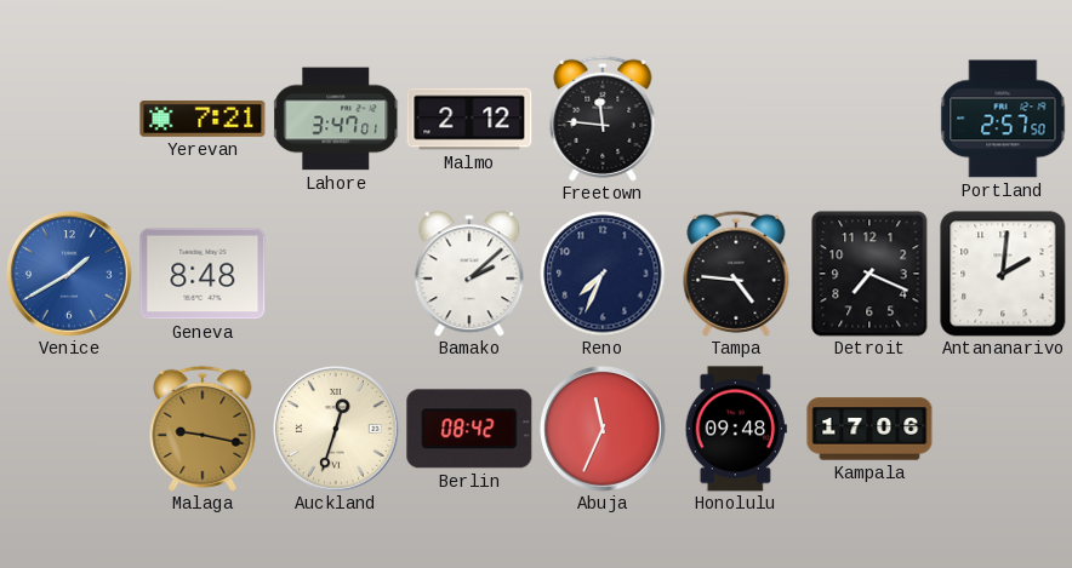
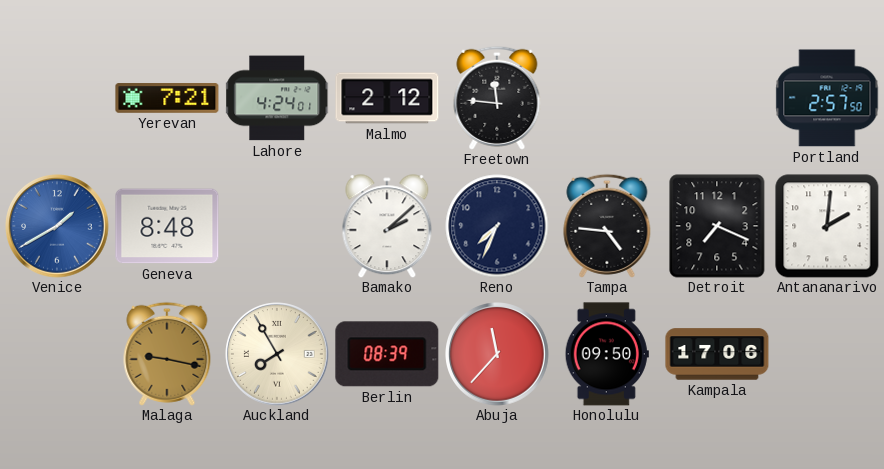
Lahore: 3:47 -> 4:24
Auckland: 12:33 -> 7:55
Berlin: 08:42 -> 08:39
Abuja: 11:34 -> 11:37
Honolulu: 09:48 -> 09:50
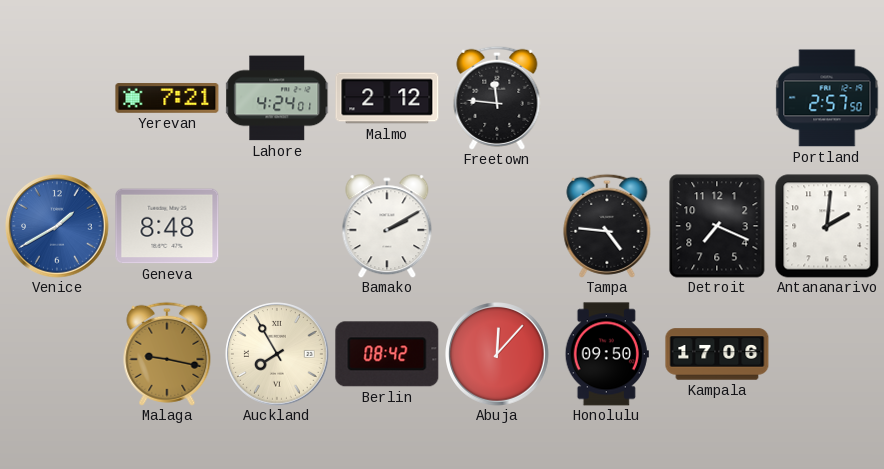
Bamako: 2:08 -> 2:10
Reno: 7:34 -> none
Berlin: 08:39 -> 08:42
Abuja: 11:37 -> 12:07
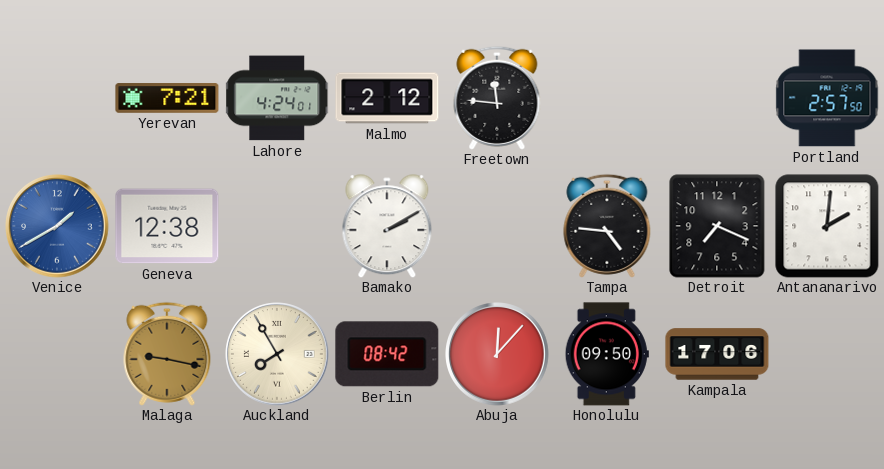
Geneva: 8:48 -> 12:38
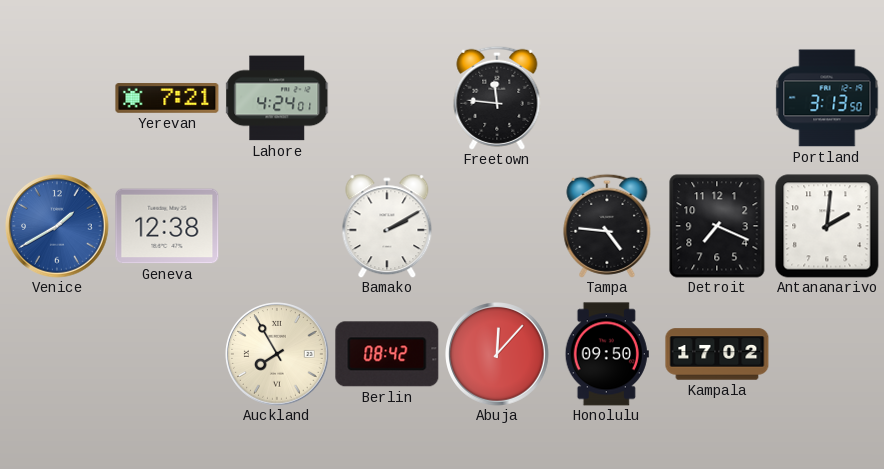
Malmo: 2:12 -> none
Portland: 2:57 -> 3:13
Malaga: 9:17 -> none
Kampala: 17:06 -> 17:02
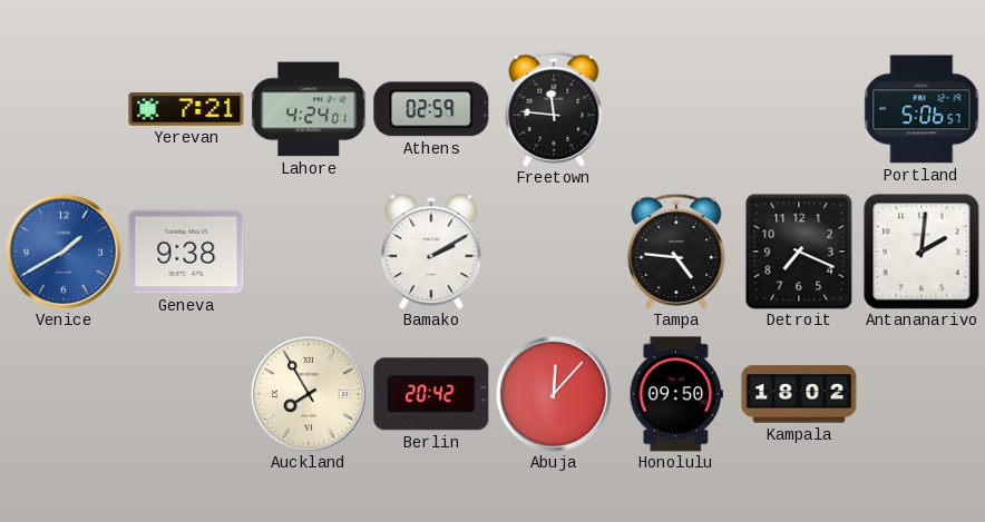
Athens: none -> 02:59
Portland: 3:13 -> 5:06
Geneva: 12:38 -> 9:38
Berlin: 08:42 -> 20:42
Kampala: 17:02 -> 18:02
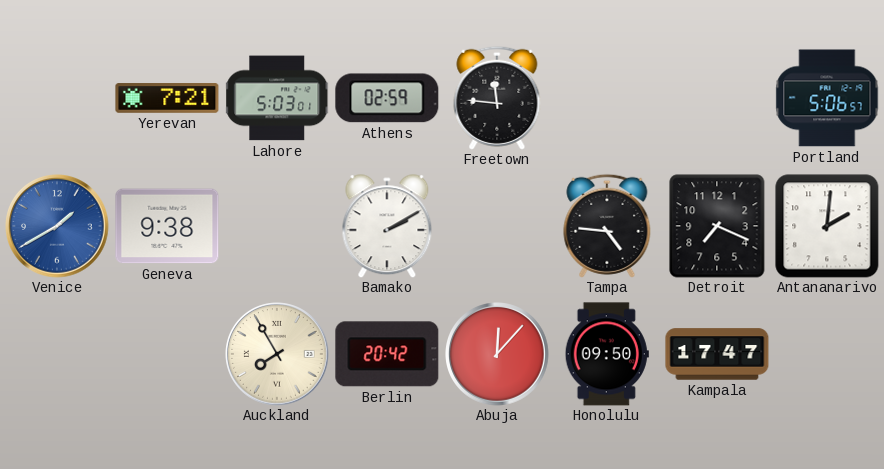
Lahore: 4:24 -> 5:03
Kampala: 18:02 -> 17:47
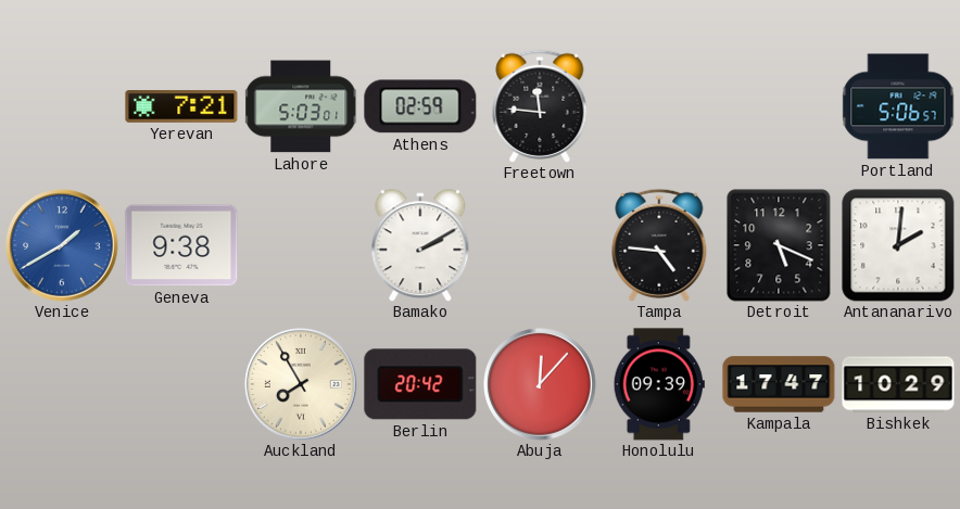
Detroit: 7:19 -> 5:19
Honolulu: 09:50 -> 09:39
Bishkek: none -> 10:29
